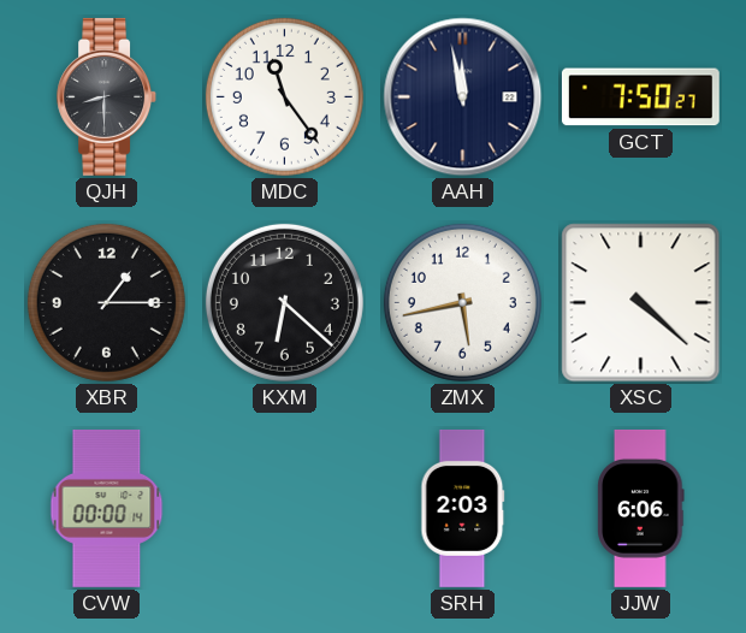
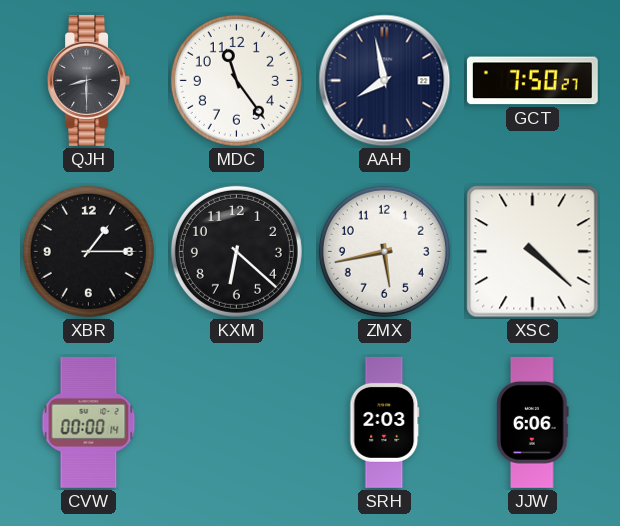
AAH: 11:58 -> 7:58
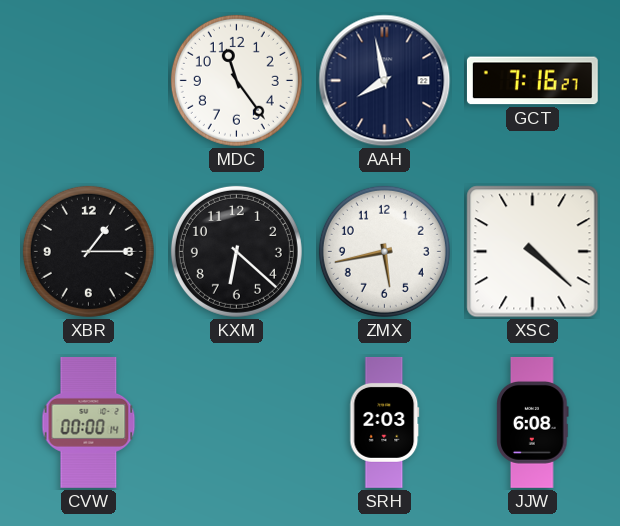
QJH: 8:30 -> none
GCT: 7:50 -> 7:16
JJW: 6:06 -> 6:08
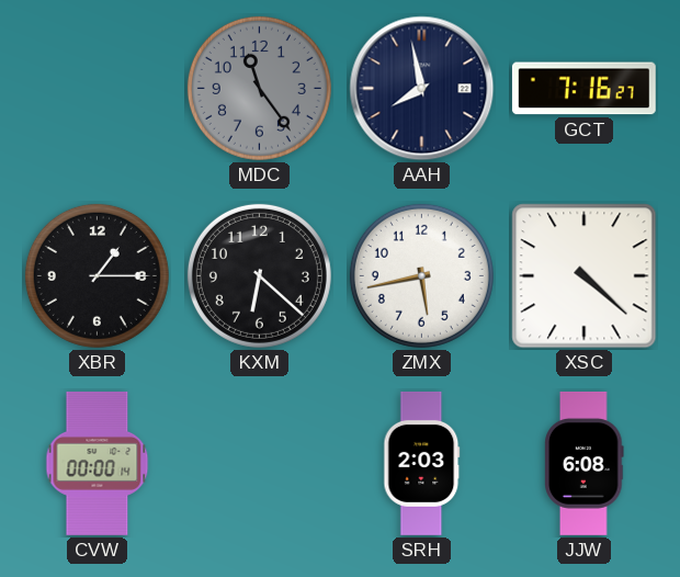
MDC dial: white -> grey
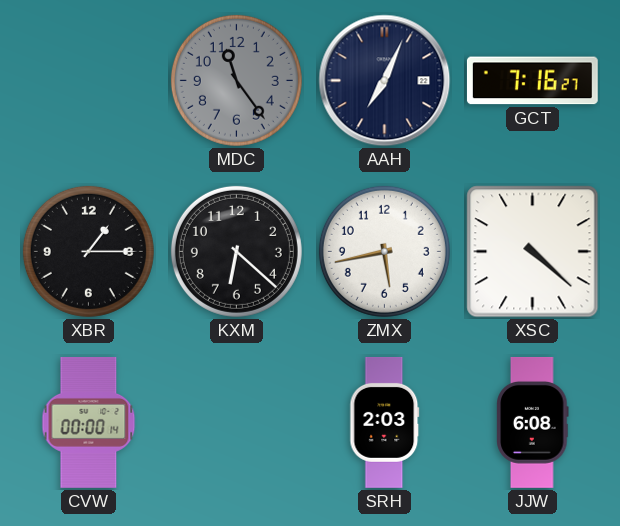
AAH: 7:58 -> 7:04
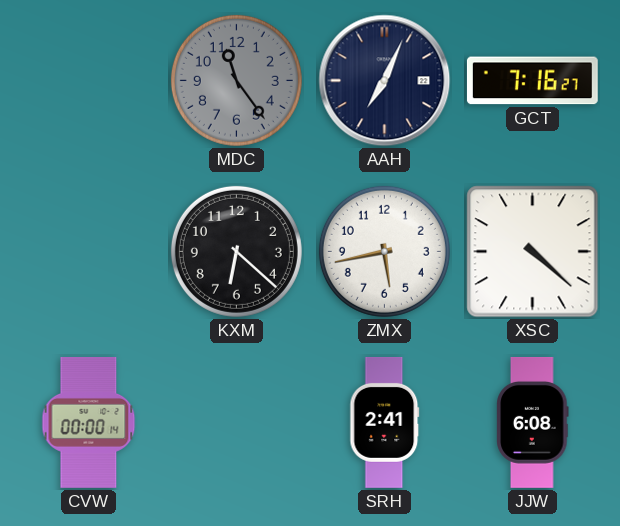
XBR: 1:15 -> none
SRH: 2:03 -> 2:41
